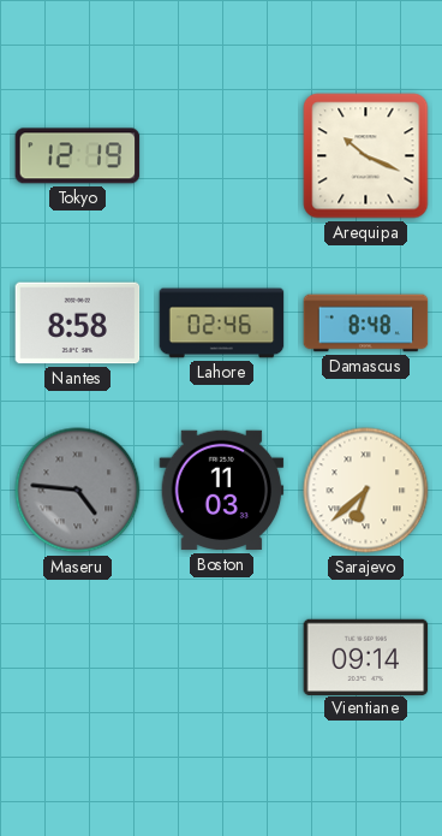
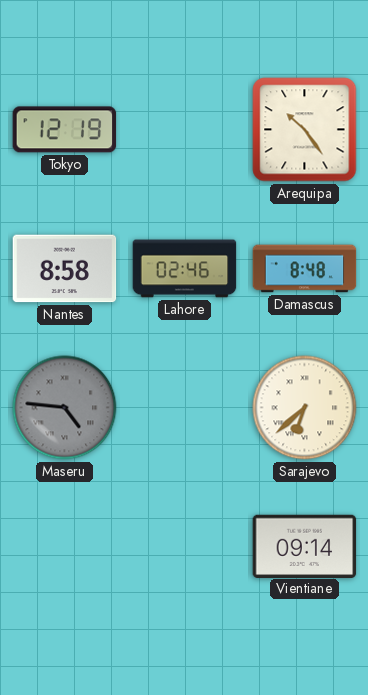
Arequipa: 10:19 -> 10:24
Boston: 11:03 -> none
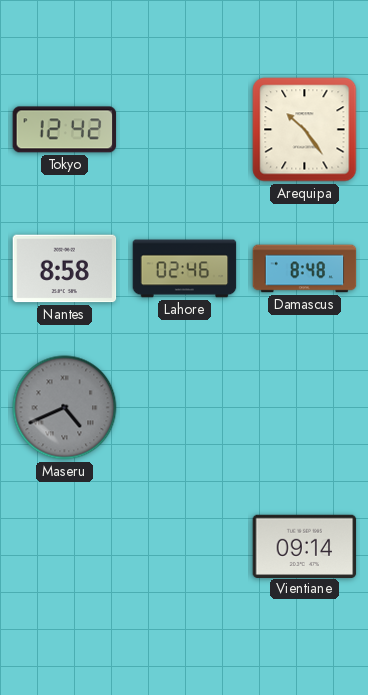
Tokyo: 12:19 -> 12:42
Maseru: 4:46 -> 4:41
Sarajevo: 6:38 -> none
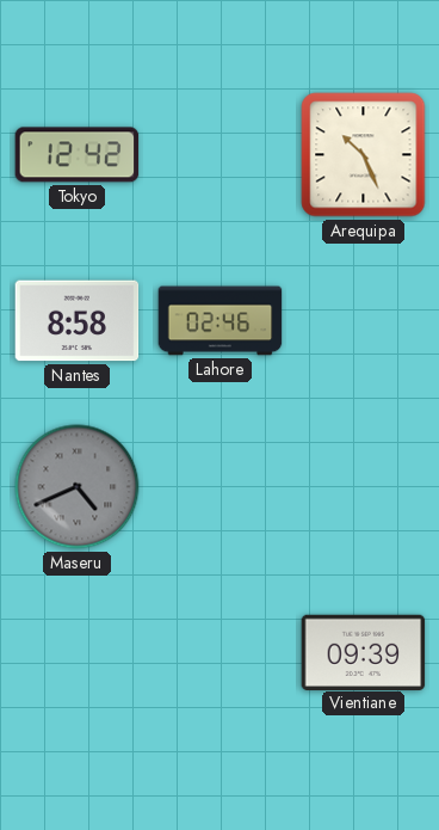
Arequipa: 10:24 -> 10:26
Damascus: 8:48 -> none
Vientiane: 09:14 -> 09:39
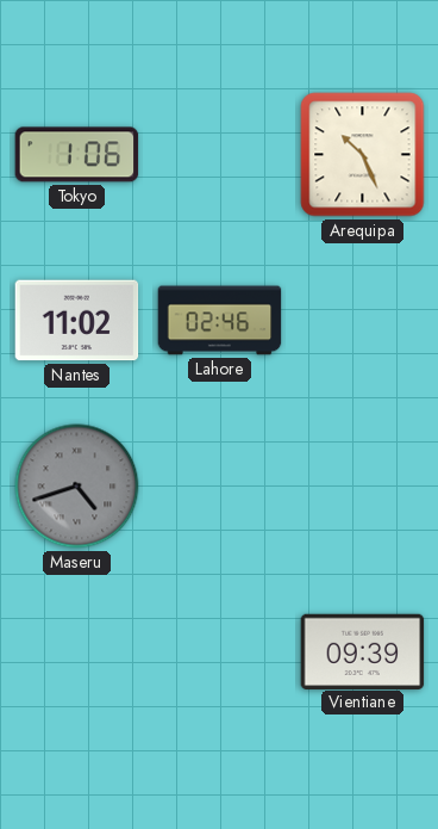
Tokyo: 12:42 -> 1:06
Nantes: 8:58 -> 11:02
Maseru: 4:41 -> 4:42
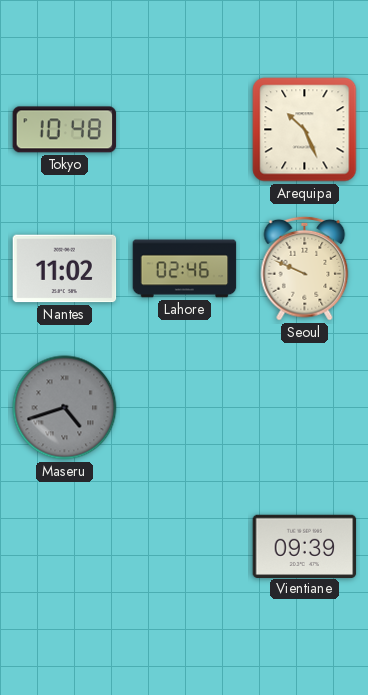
Tokyo: 1:06 -> 10:48
Seoul: none -> 9:49
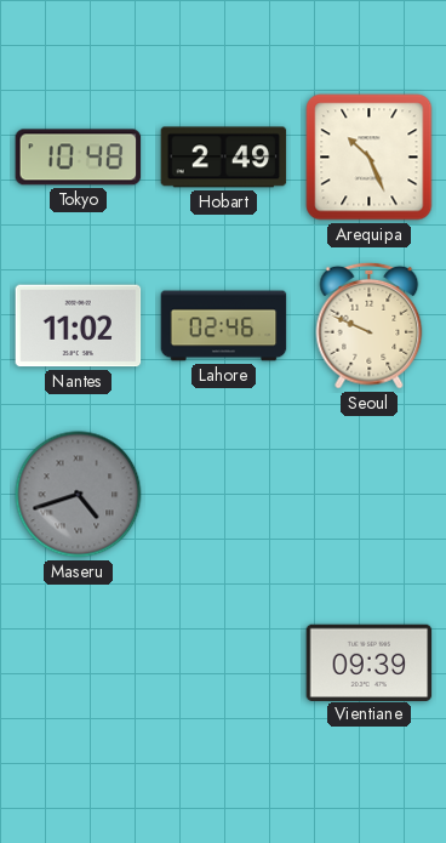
Hobart: none -> 2:49
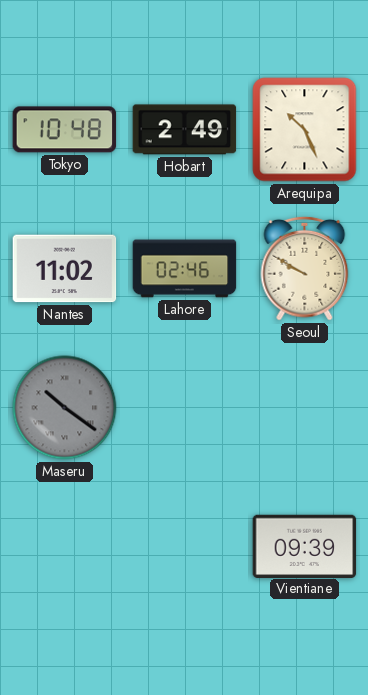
Seoul: 9:49 -> 9:50
Maseru: 4:42 -> 10:21
